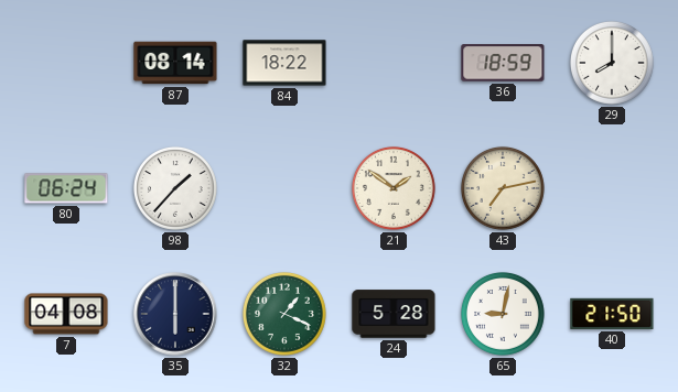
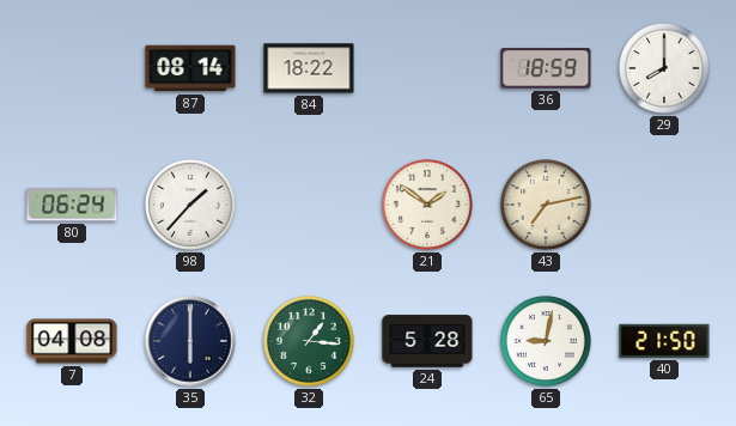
32: 1:19 -> 1:16
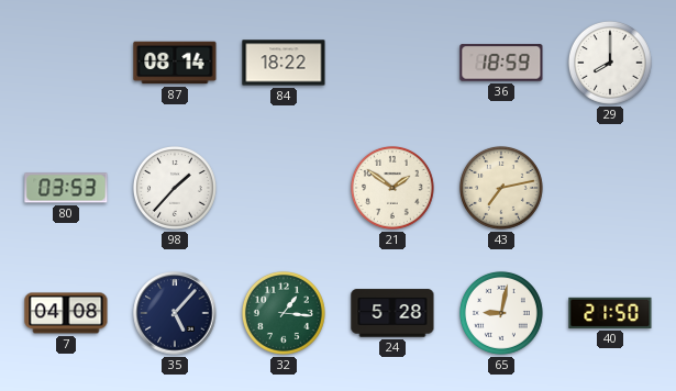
80: 06:24 -> 03:53
35: 6:00 -> 5:07
